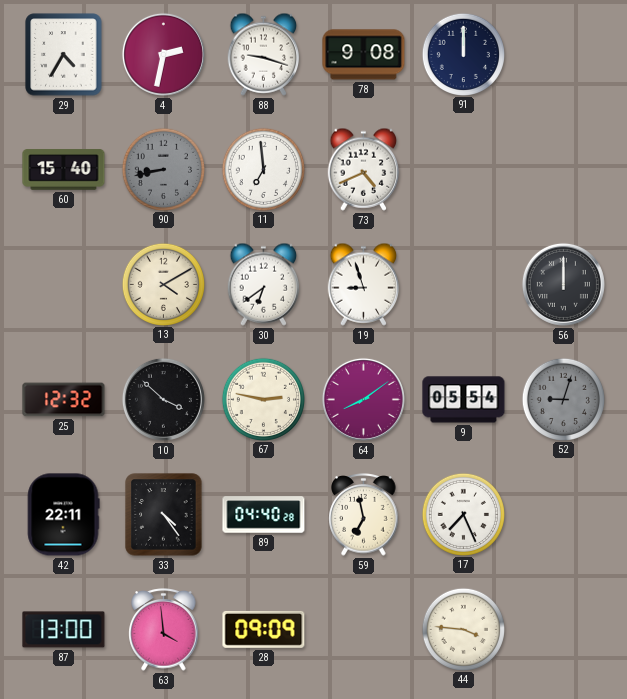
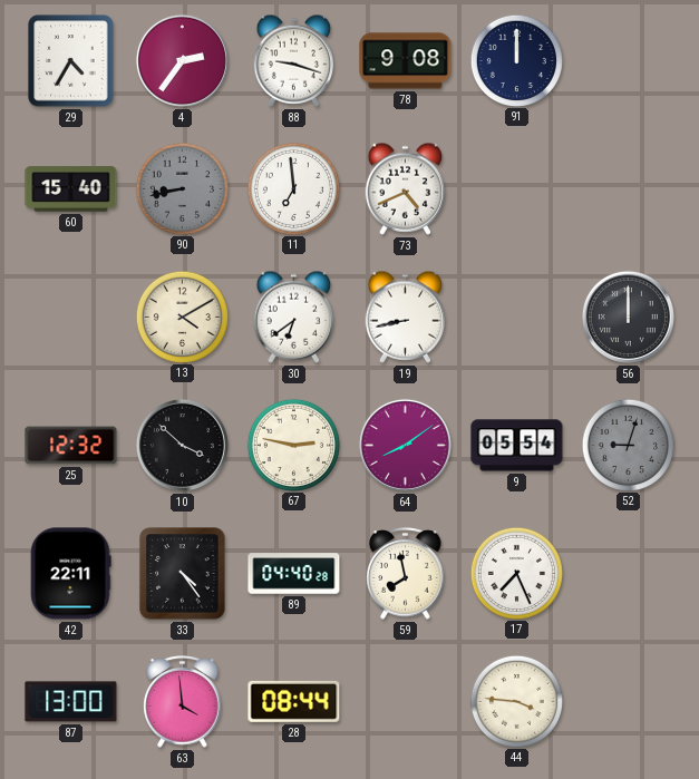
4: 2:32 -> 2:36
19: 8:57 -> 8:43
59: 6:58 -> 7:58
28: 09:09 -> 08:44
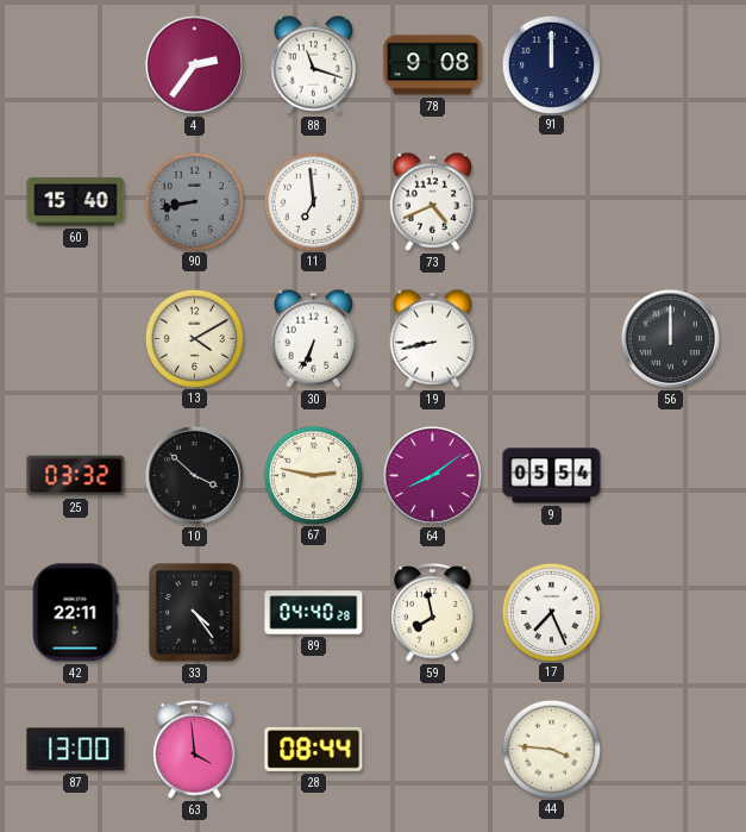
29: 4:35 -> none
88: 9:18 -> 11:18
30: 6:39 -> 6:34
25: 12:32 -> 03:32
52: 9:03 -> none
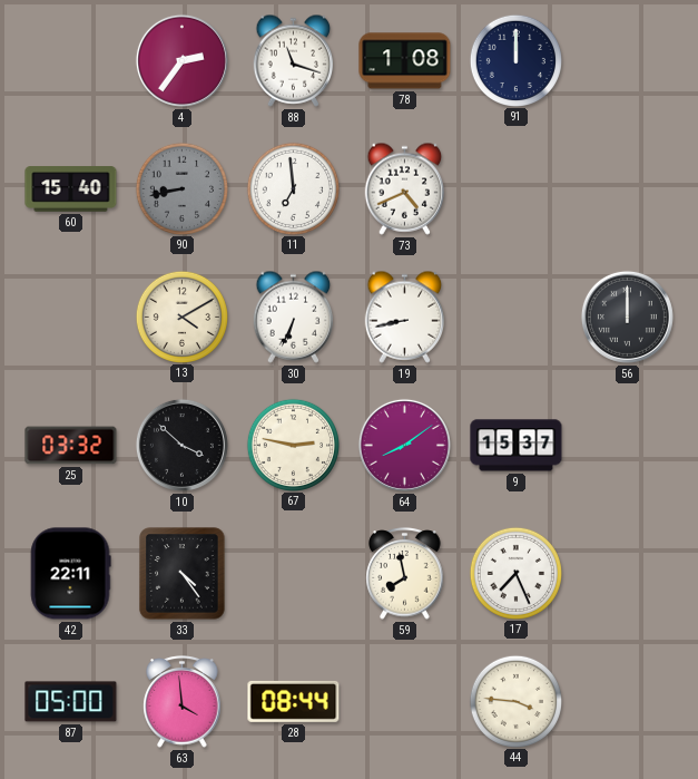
78: 9:08 -> 1:08
9: 05:54 -> 15:37
89: 04:40 -> none
87: 13:00 -> 05:00
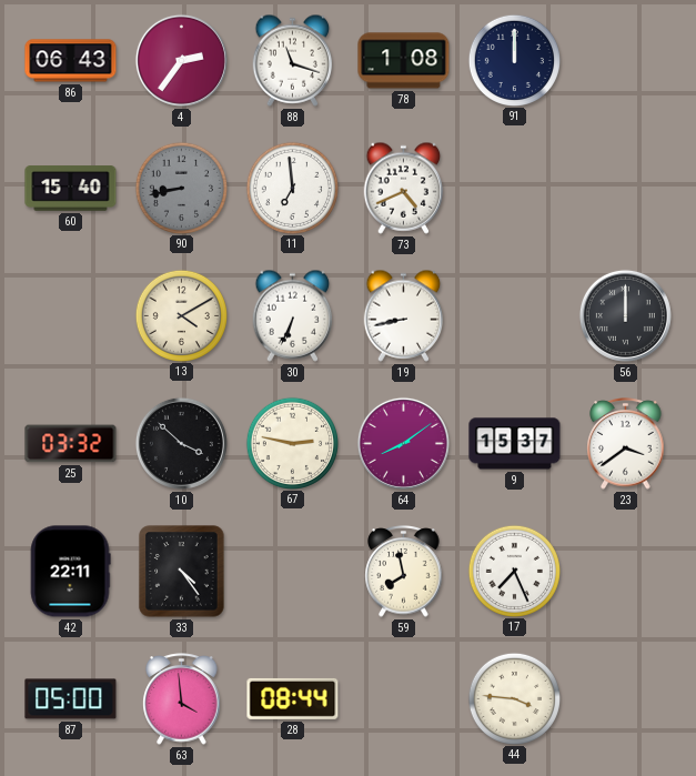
86: none -> 06:43
23: none -> 3:39
